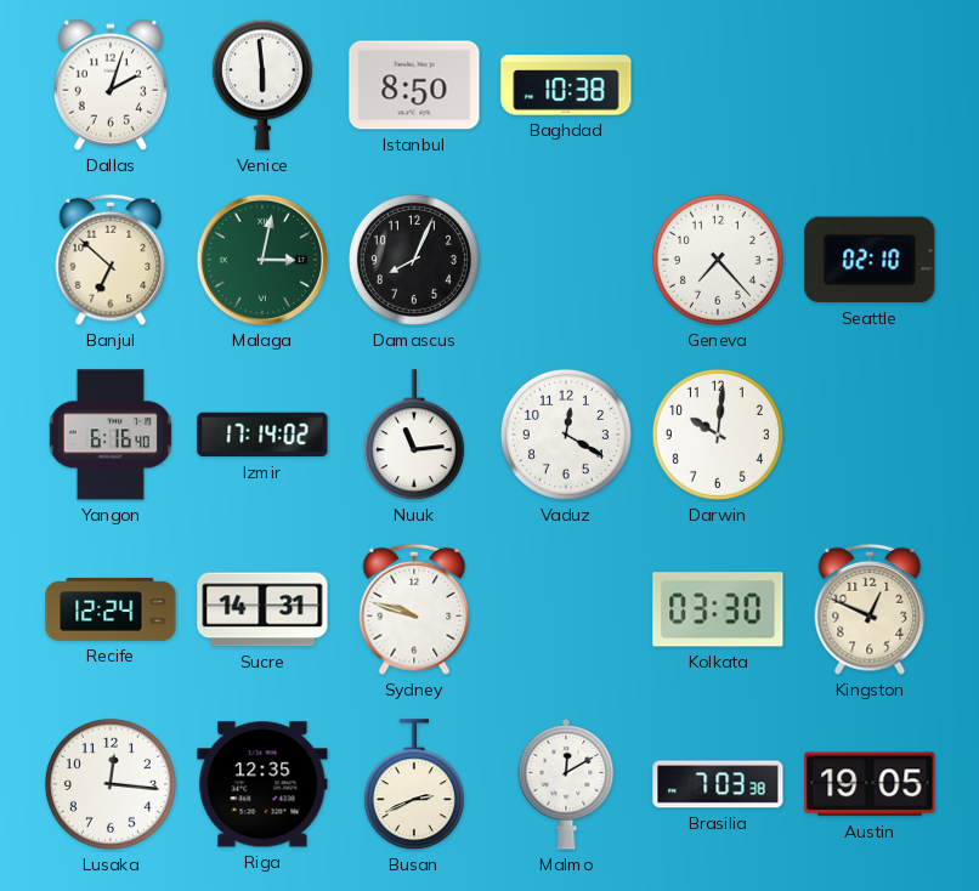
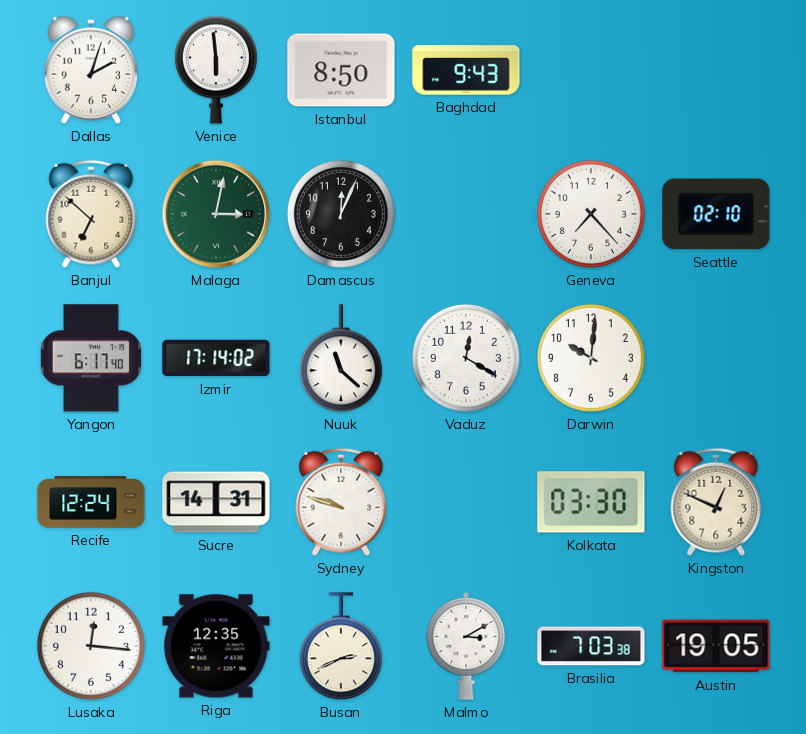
Baghdad: 10:38 -> 9:43
Damascus: 8:04 -> 12:04
Yangon: 6:16 -> 6:17
Nuuk: 11:14 -> 11:22
Malmo: 12:10 -> 3:10
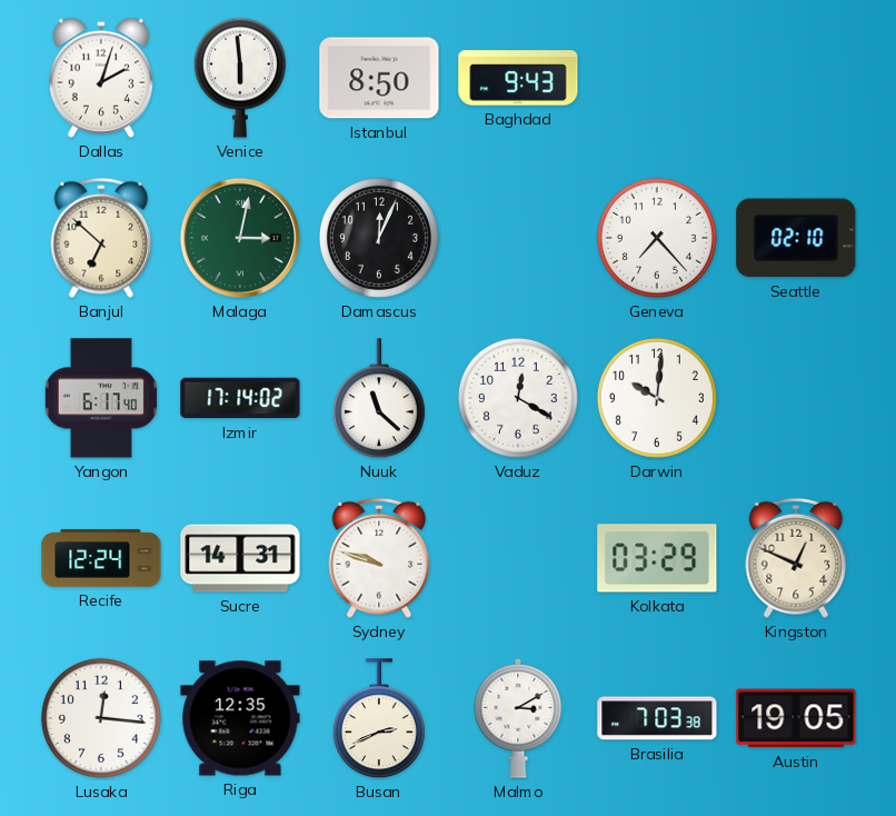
Kolkata: 03:30 -> 03:29
